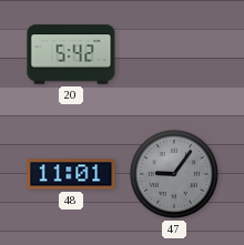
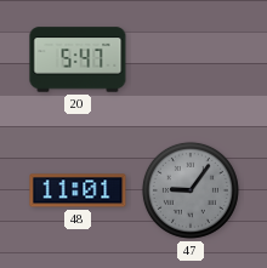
20: 5:42 -> 5:47
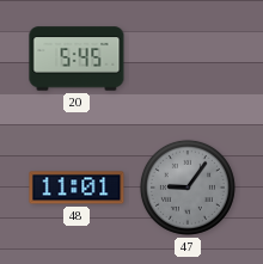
20: 5:47 -> 5:45
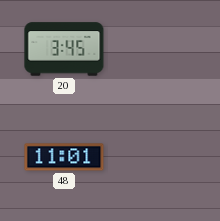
20: 5:45 -> 3:45
47: 9:06 -> none
